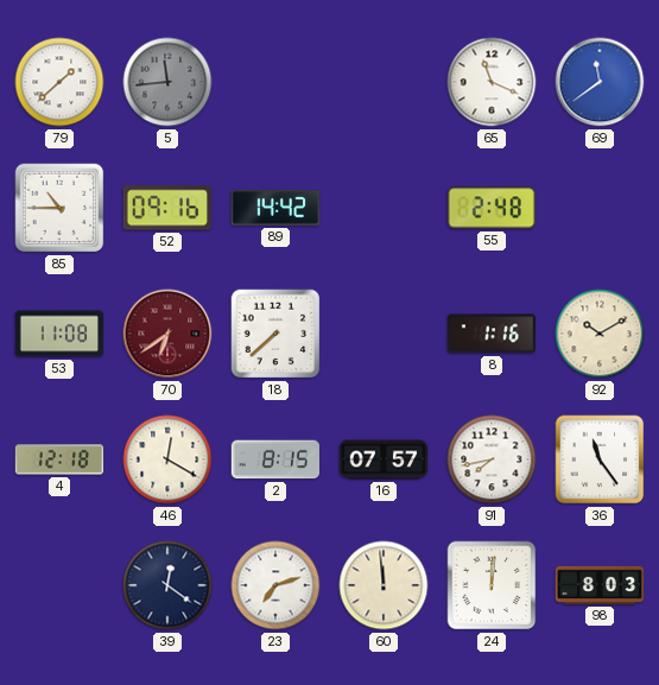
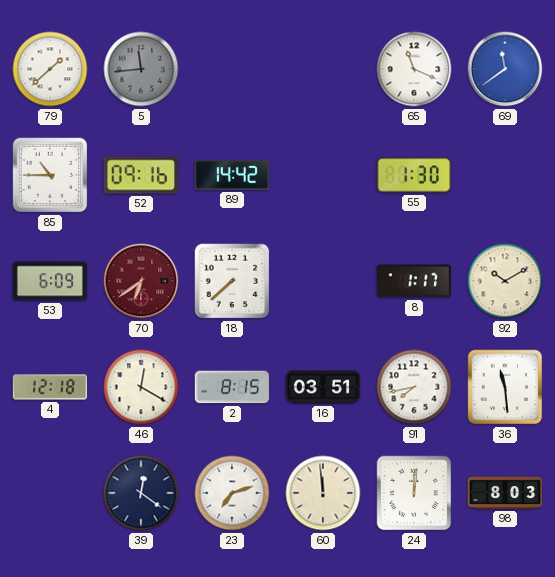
55: 2:48 -> 1:30
53: 11:08 -> 6:09
8: 1:16 -> 1:17
16: 07:57 -> 03:51
36: 11:24 -> 11:29
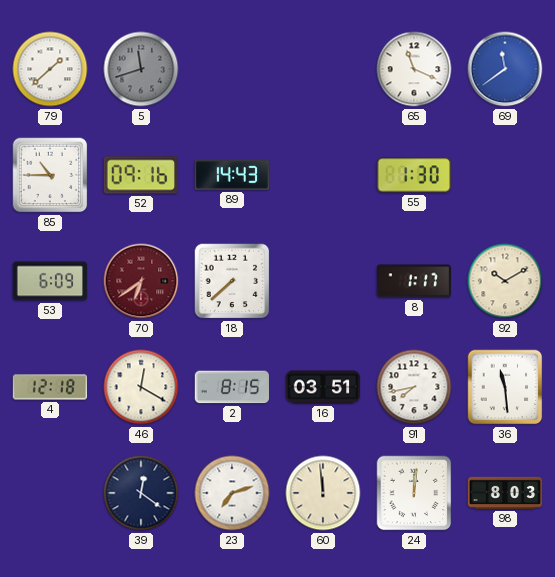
5: 11:44 -> 11:42
89: 14:42 -> 14:43
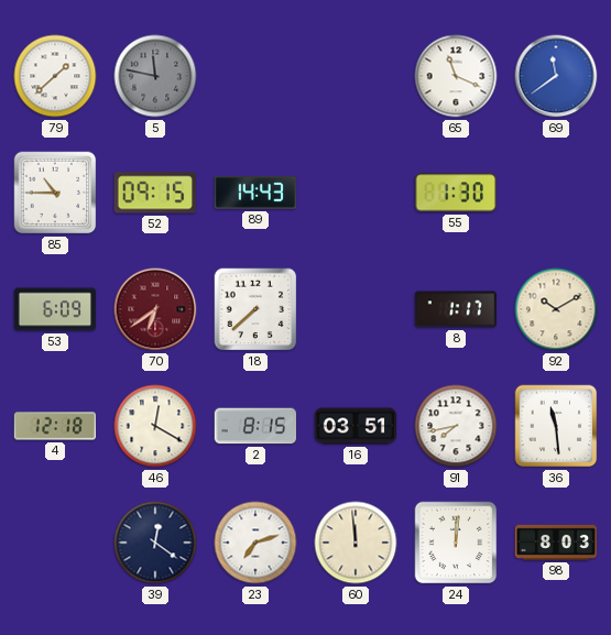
5: 11:42 -> 11:47
52: 09:16 -> 09:15
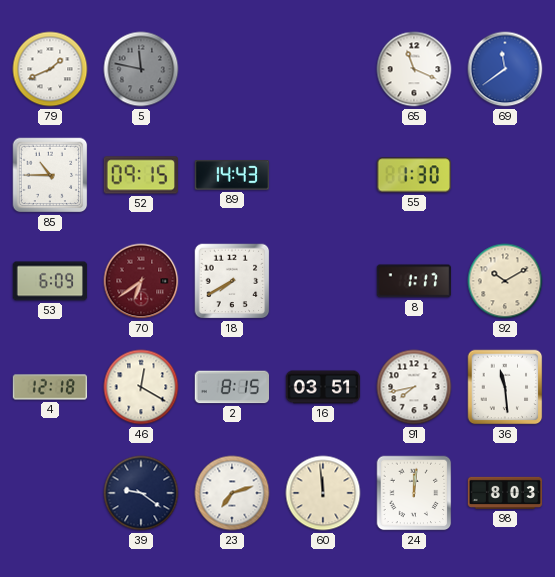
79: 1:38 -> 1:41
18: 7:38 -> 7:40
39: 12:21 -> 9:21
